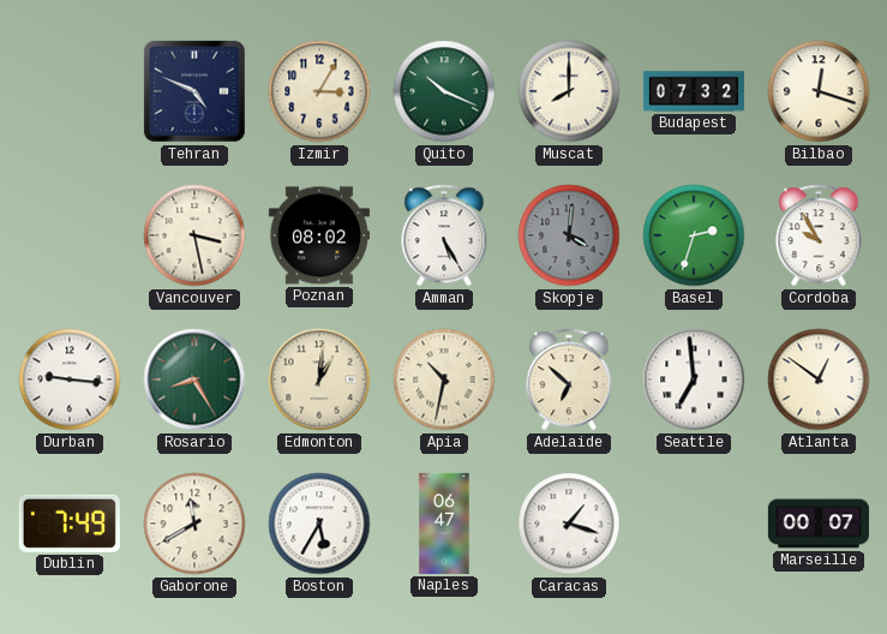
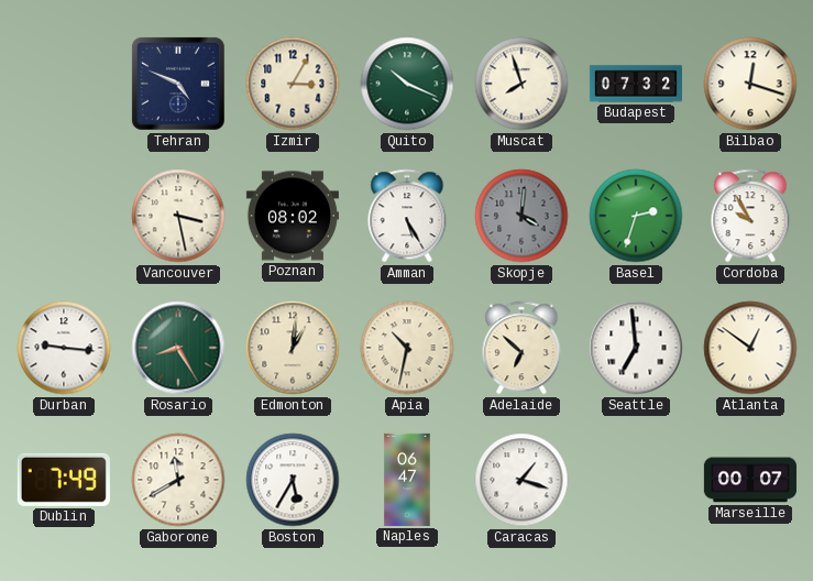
Muscat: 8:00 -> 7:57
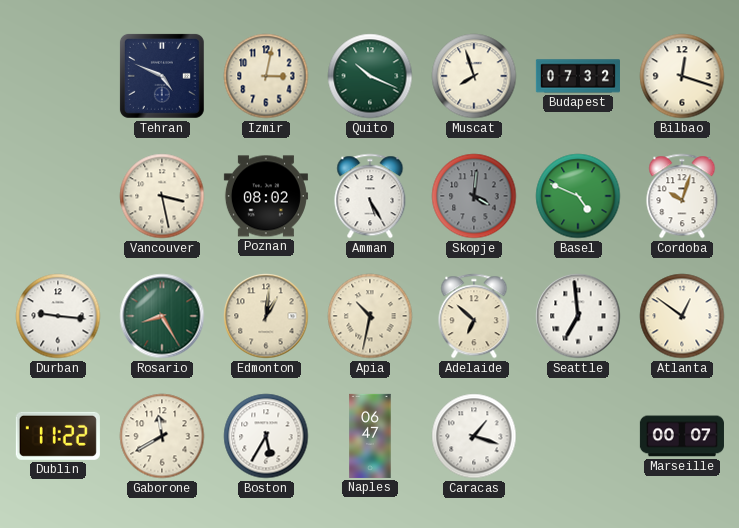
Izmir: 3:05 -> 3:02
Basel: 2:33 -> 4:49
Cordoba: 9:55 -> 10:03
Dublin: 7:49 -> 11:22
